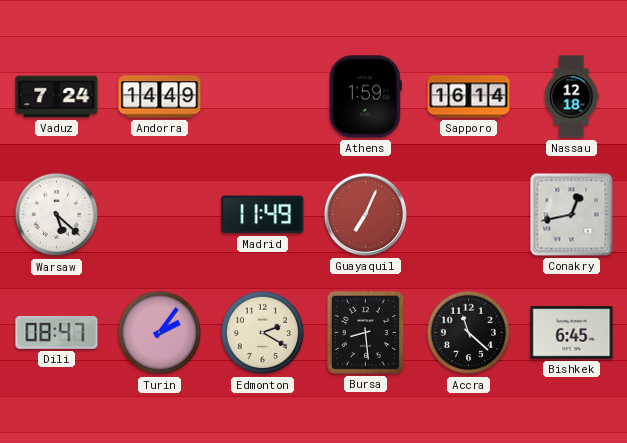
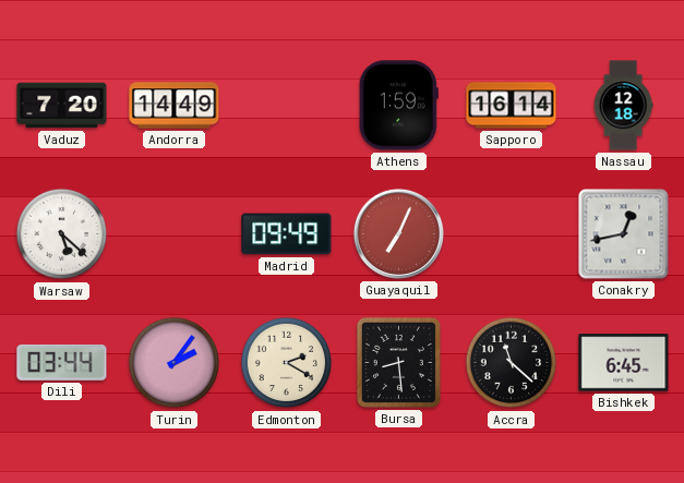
Vaduz: 7:24 -> 7:20
Madrid: 11:49 -> 09:49
Dili: 08:47 -> 03:44
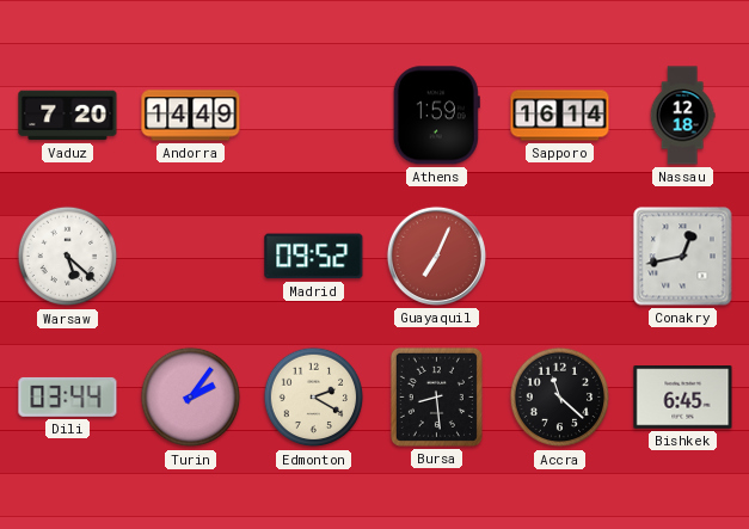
Madrid: 09:49 -> 09:52
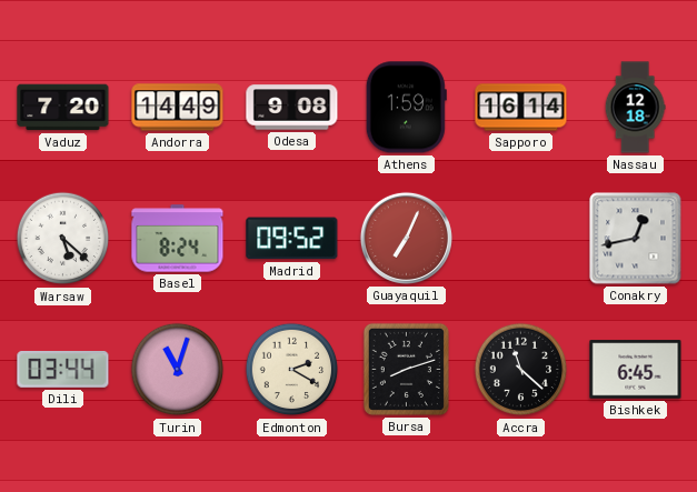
Odesa: none -> 9:08
Basel: none -> 8:24
Turin: 2:06 -> 11:03
Bursa: 8:29 -> 8:12
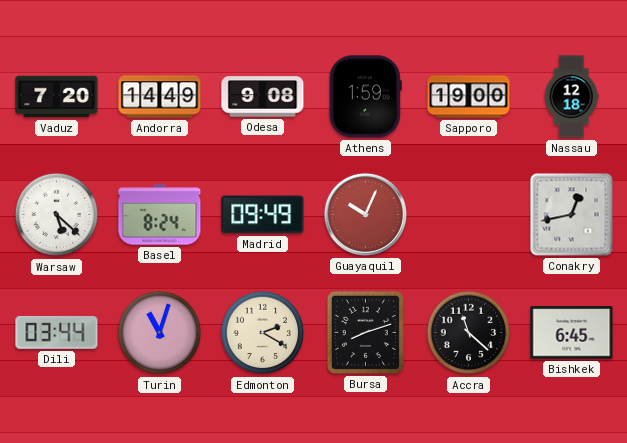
Sapporo: 16:14 -> 19:00
Madrid: 09:52 -> 09:49
Guayaquil: 7:04 -> 10:04
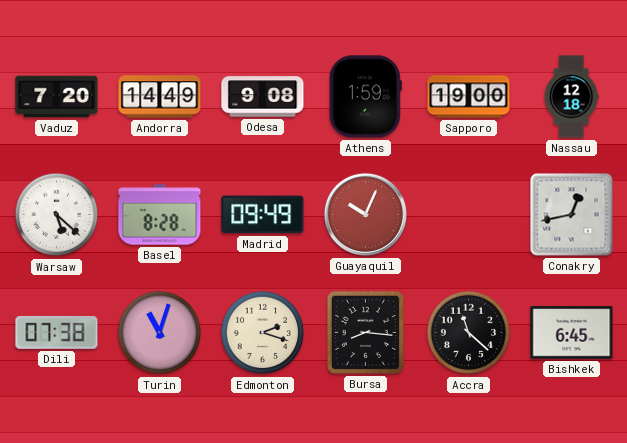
Basel: 8:24 -> 8:28
Dili: 03:44 -> 07:38
Edmonton: 2:20 -> 2:18
Bursa: 8:12 -> 8:16
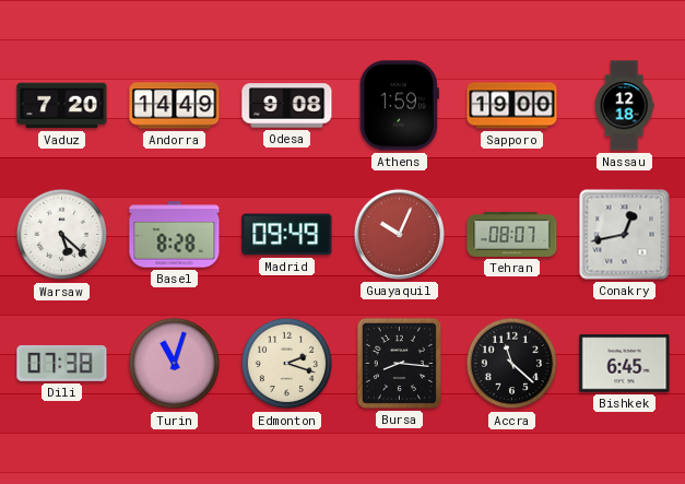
Tehran: none -> 08:07
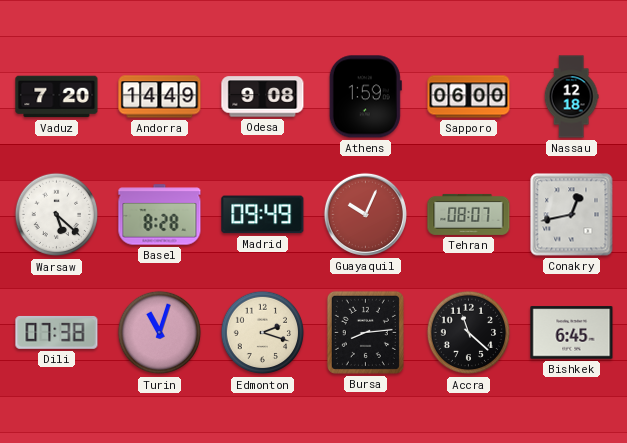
Sapporo: 19:00 -> 06:00
Bursa: 8:16 -> 8:14
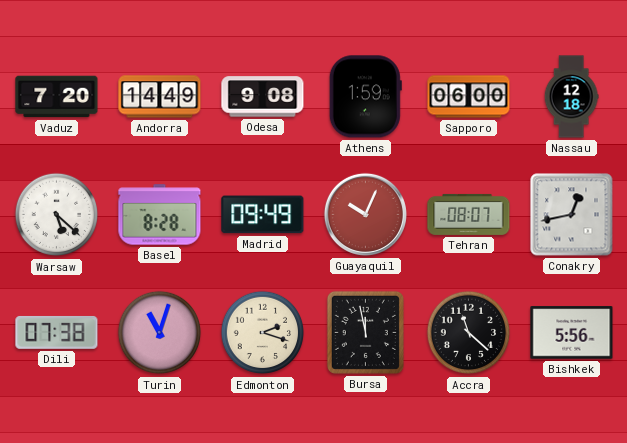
Bursa: 8:14 -> 11:58
Bishkek: 6:45 -> 5:56
